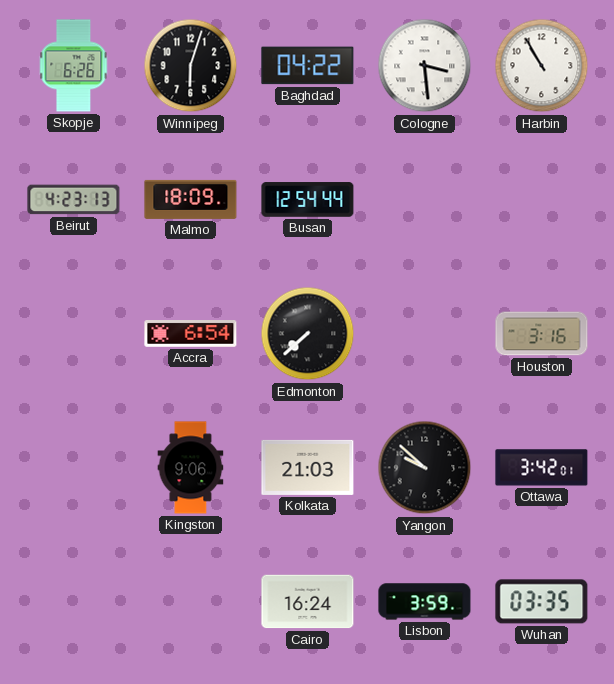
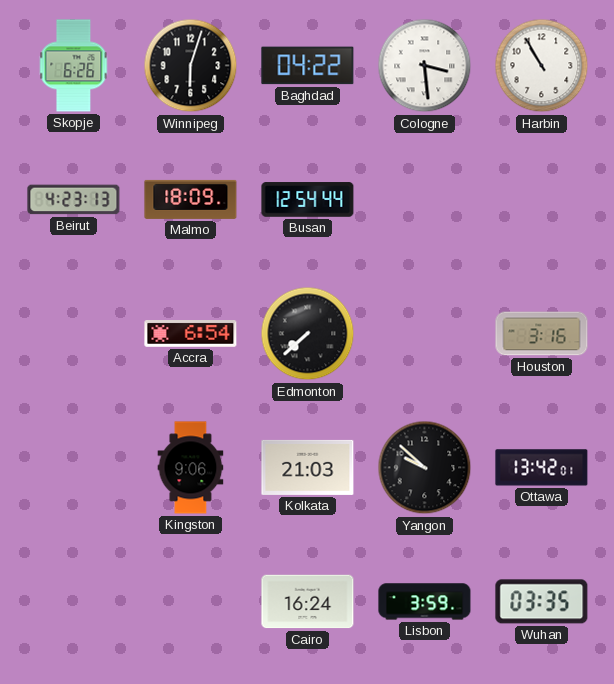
Ottawa: 3:42 -> 13:42
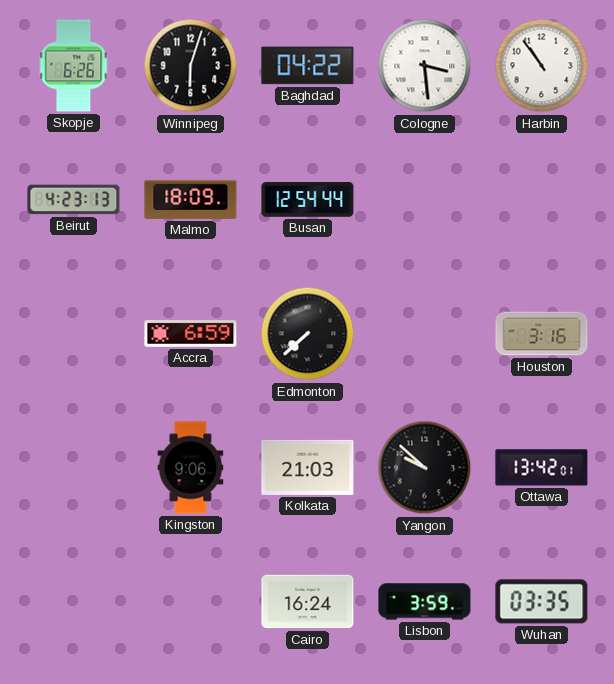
Harbin: 10:55 -> 10:54
Accra: 6:54 -> 6:59
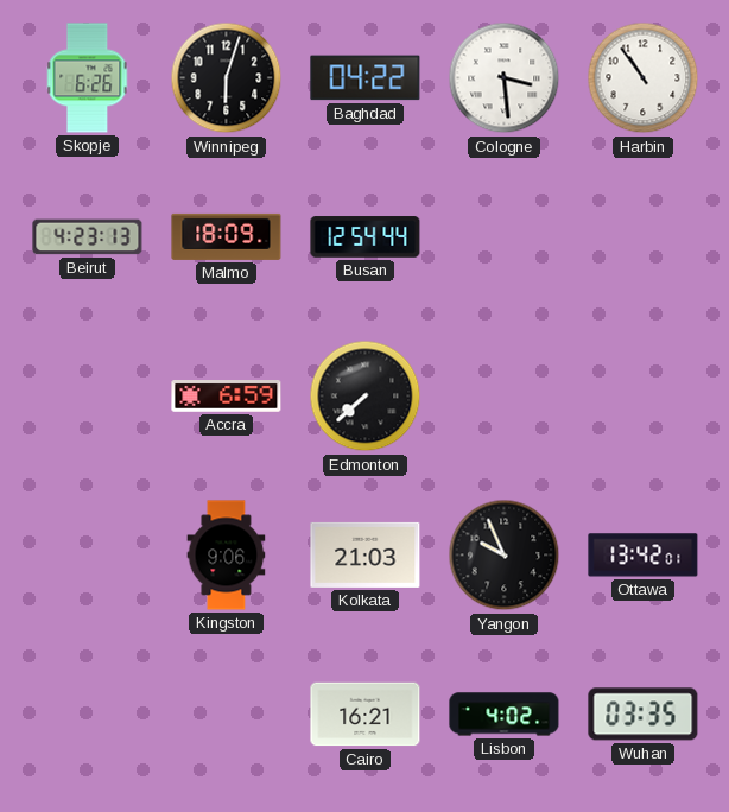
Houston: 3:16 -> none
Yangon: 9:52 -> 9:56
Cairo: 16:24 -> 16:21
Lisbon: 3:59 -> 4:02
